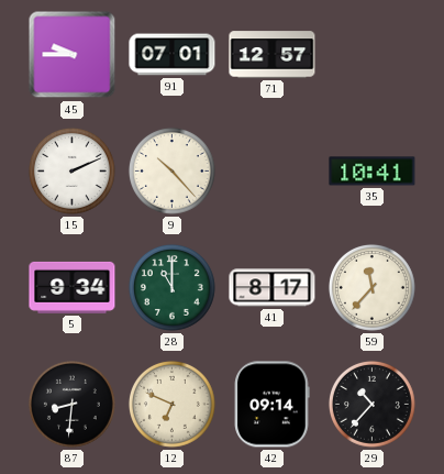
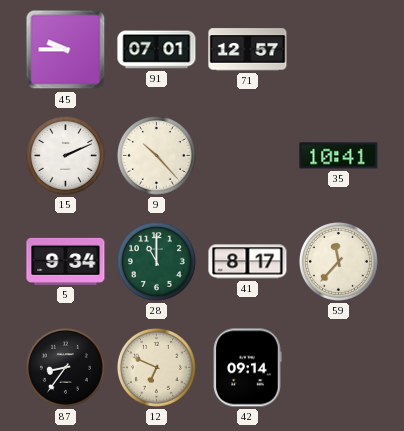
87: 8:31 -> 8:36
29: 10:37 -> none
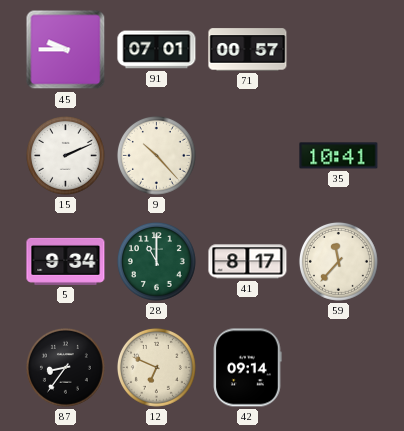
71: 12:57 -> 00:57
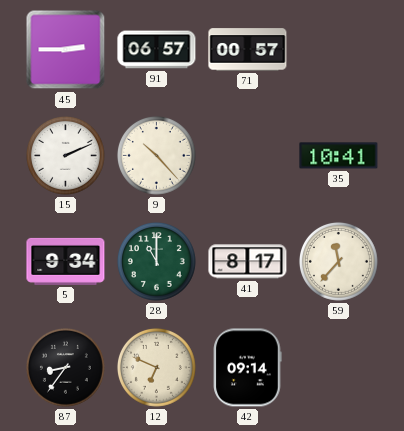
45: 9:45 -> 2:45
91: 07:01 -> 06:57
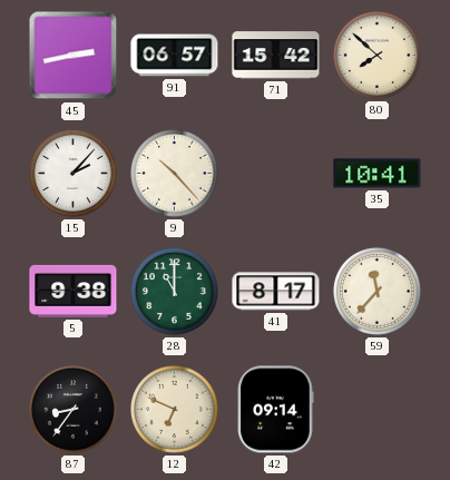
45: 2:45 -> 2:43
71: 00:57 -> 15:42
80: none -> 7:52
15: 2:11 -> 2:07
5: 9:34 -> 9:38
